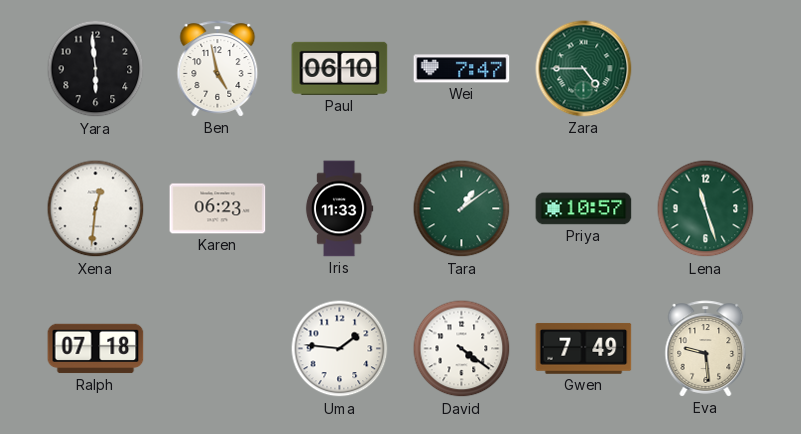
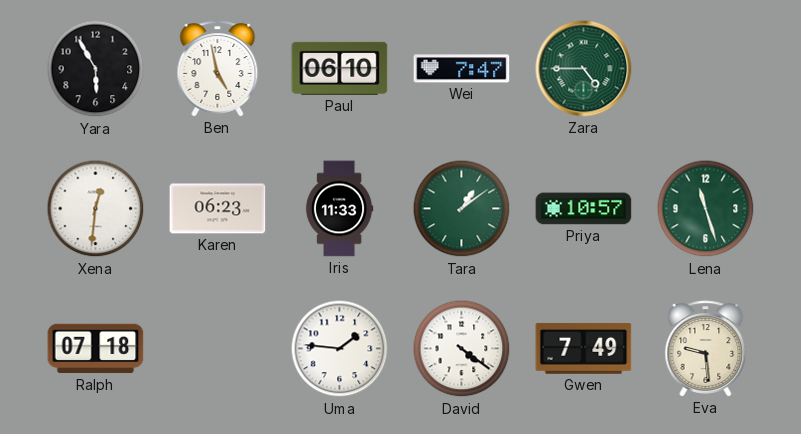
Yara: 5:59 -> 5:55
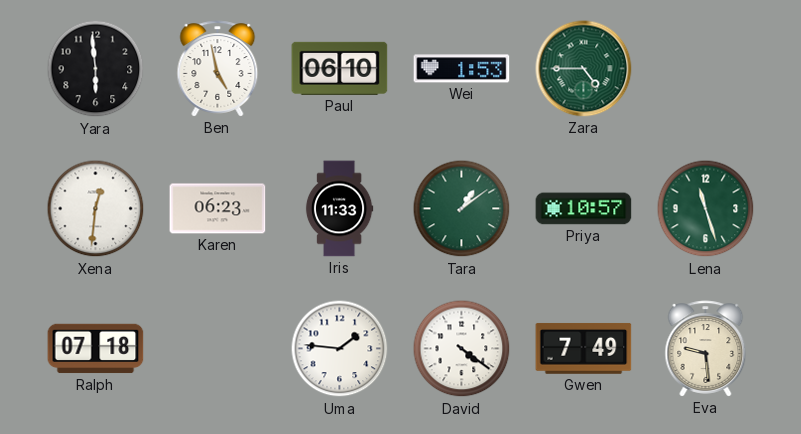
Yara: 5:55 -> 5:59
Wei: 7:47 -> 1:53
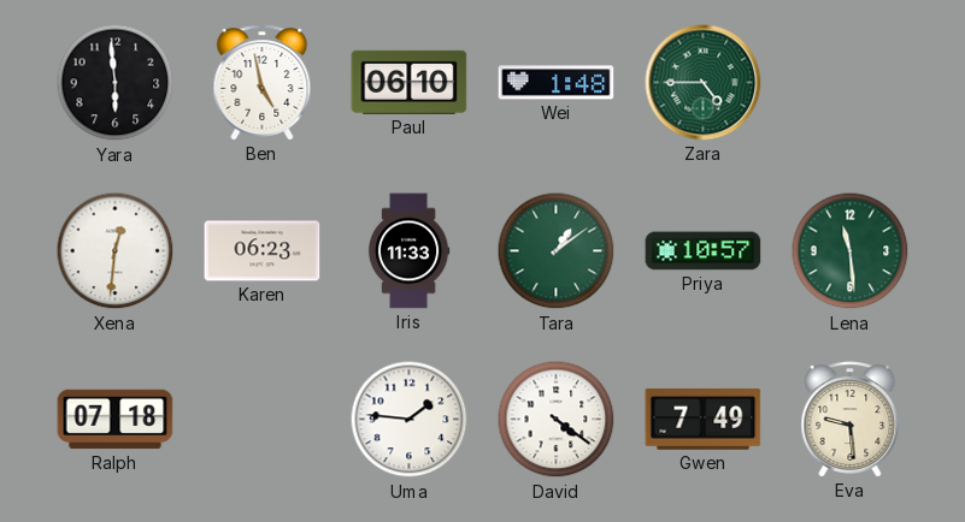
Wei: 1:53 -> 1:48
Lena: 11:27 -> 11:29
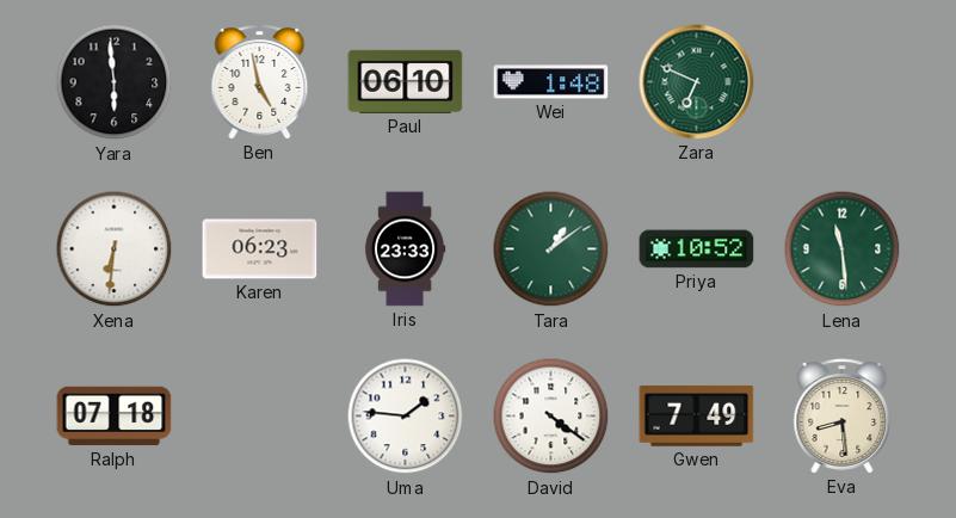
Zara: 4:45 -> 6:49
Xena: 12:31 -> 6:31
Iris: 11:33 -> 23:33
Priya: 10:57 -> 10:52
Eva: 9:29 -> 8:29
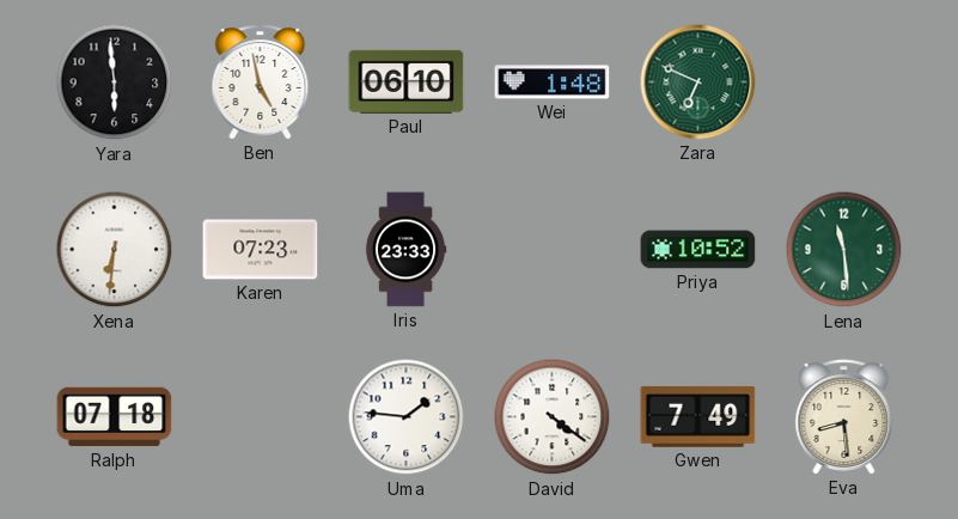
Karen: 06:23 -> 07:23
Tara: 1:09 -> none
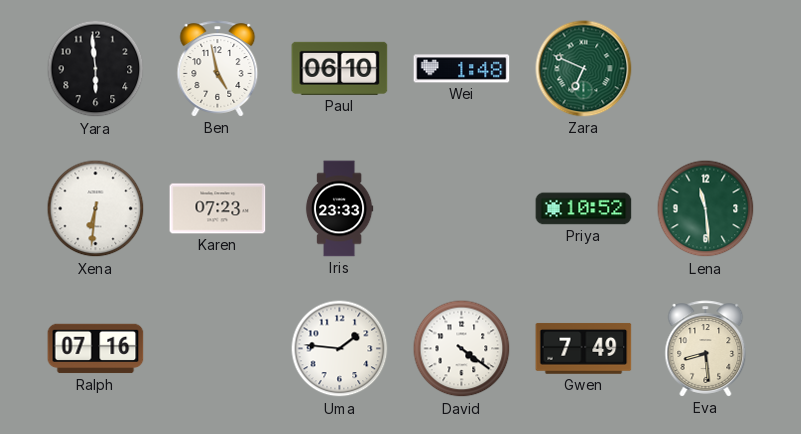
Ralph: 07:18 -> 07:16
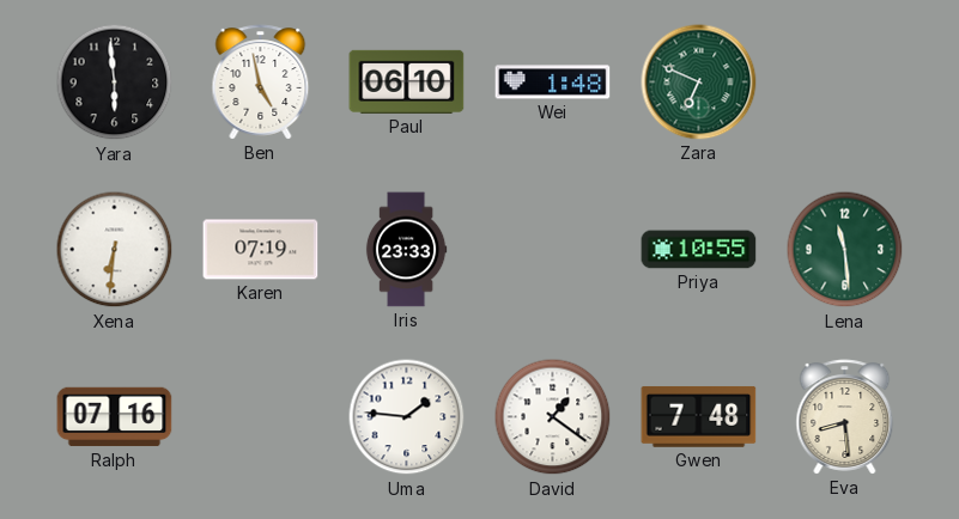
Karen: 07:23 -> 07:19
Priya: 10:52 -> 10:55
David: 4:21 -> 1:21
Gwen: 7:49 -> 7:48
